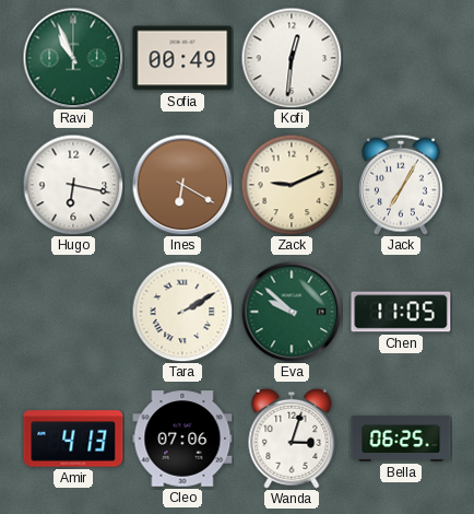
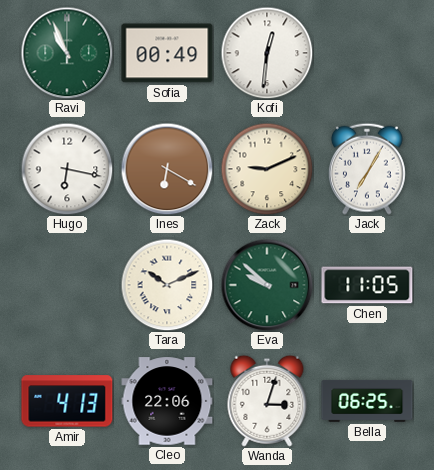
Tara: 2:10 -> 10:11
Cleo: 07:06 -> 22:06
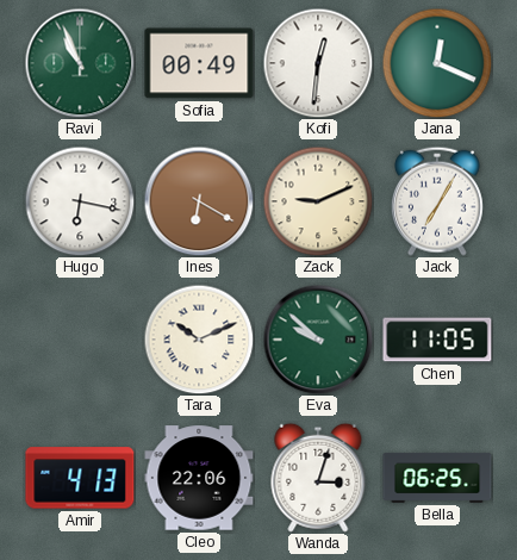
Jana: none -> 12:19
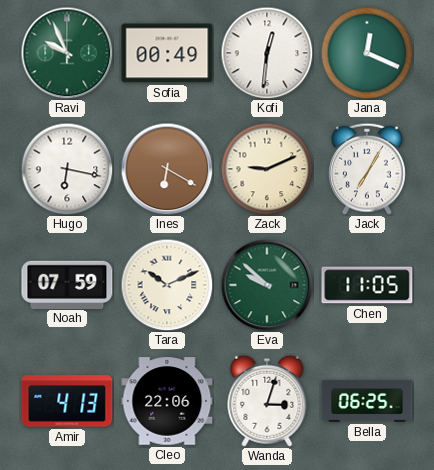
Ravi: 10:56 -> 9:56
Noah: none -> 07:59
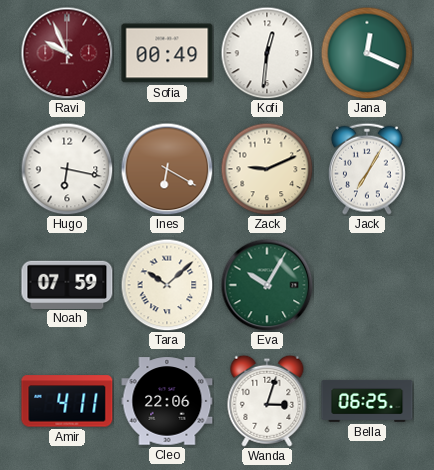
Ravi dial: green -> burgundy
Tara: 10:11 -> 10:08
Eva: 9:52 -> 10:05
Chen: 11:05 -> none
Amir: 4:13 -> 4:11
